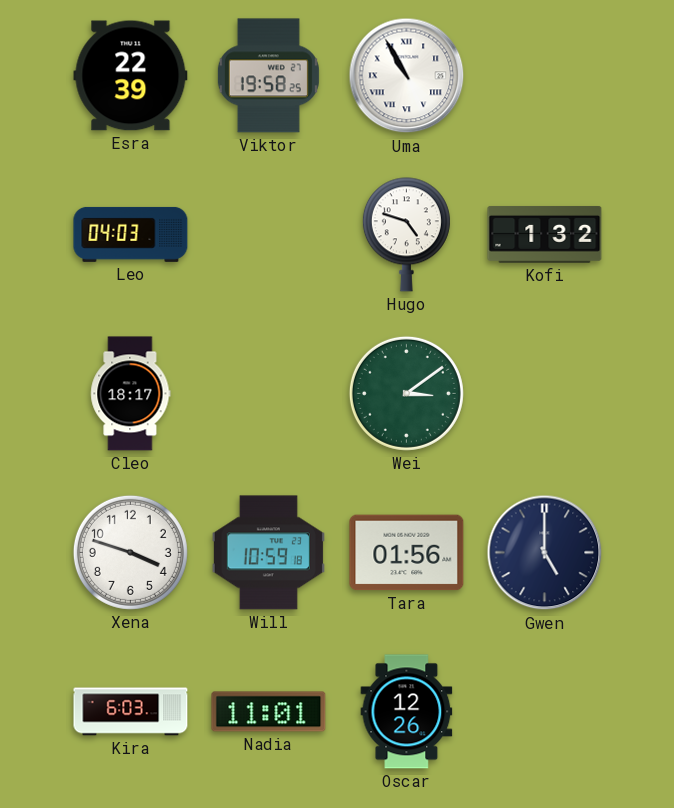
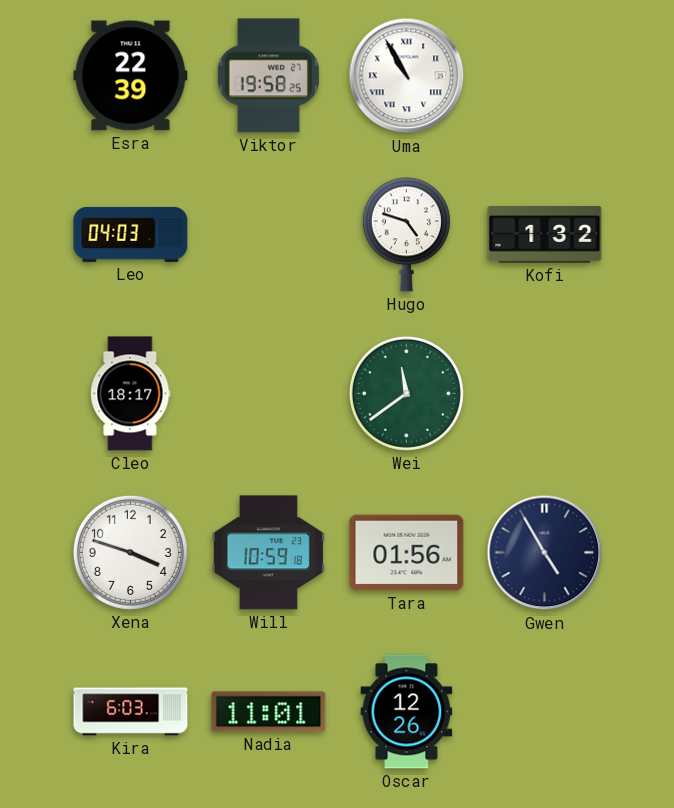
Wei: 3:09 -> 11:39
Gwen: 5:00 -> 4:55
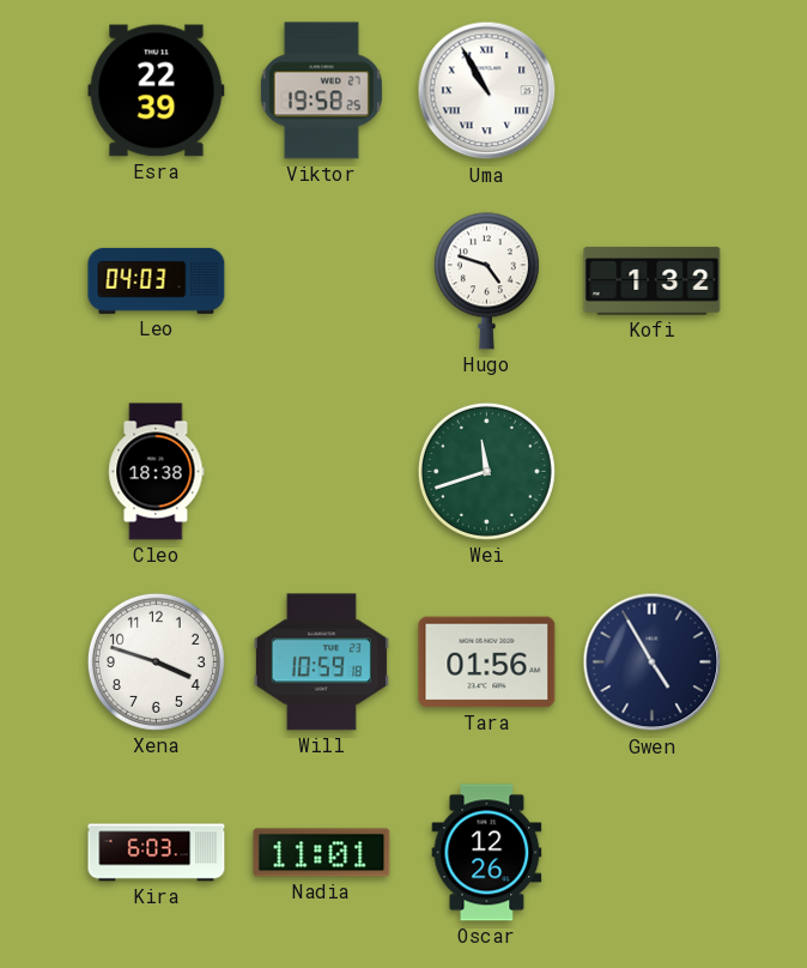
Cleo: 18:17 -> 18:38
Wei: 11:39 -> 11:42
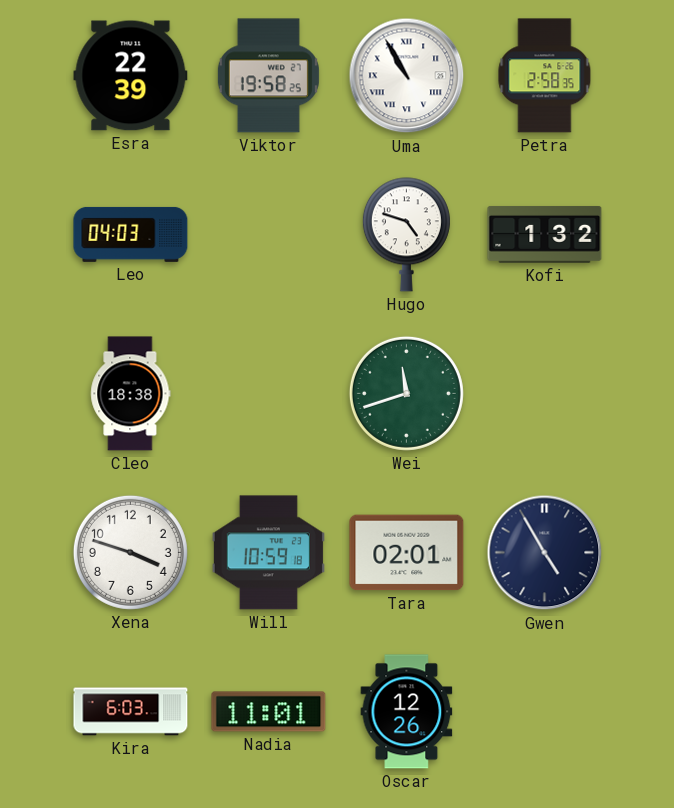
Petra: none -> 2:58
Tara: 01:56 -> 02:01
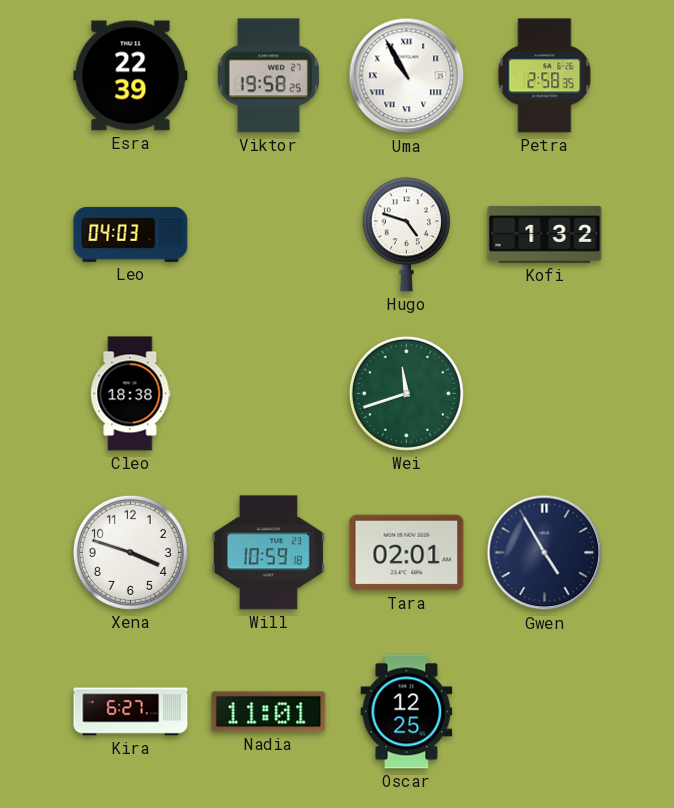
Kira: 6:03 -> 6:27
Oscar: 12:26 -> 12:25
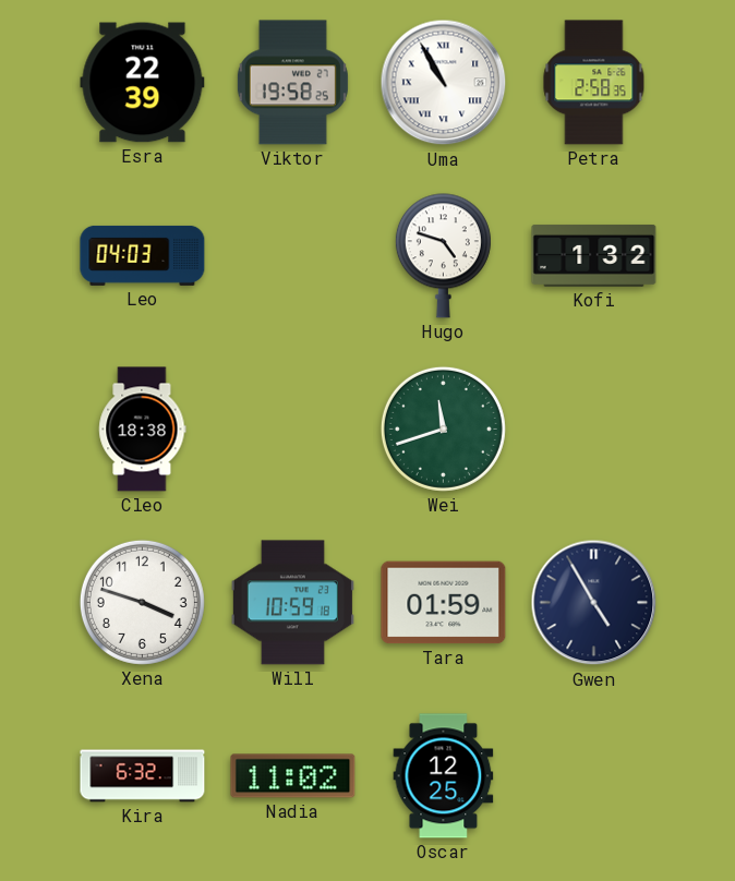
Tara: 02:01 -> 01:59
Kira: 6:27 -> 6:32
Nadia: 11:01 -> 11:02
